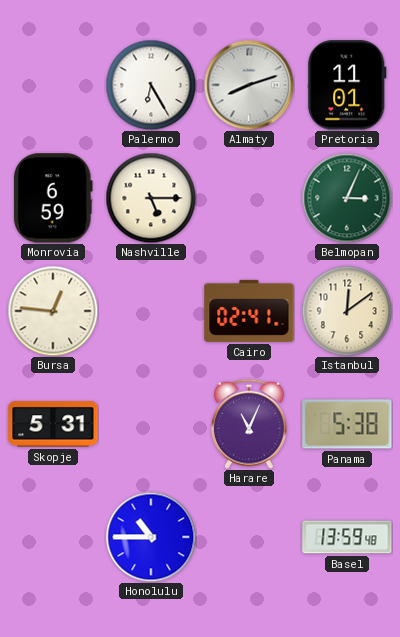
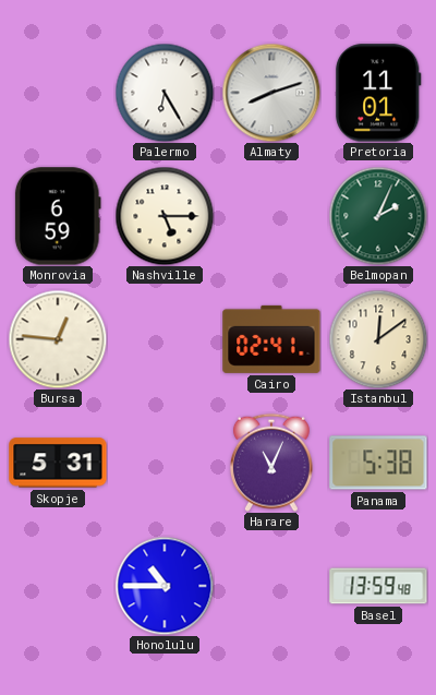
Belmopan: 3:04 -> 2:04
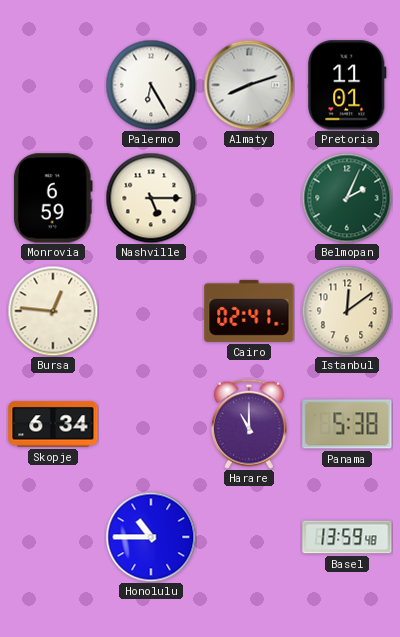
Skopje: 5:31 -> 6:34
Harare: 11:04 -> 11:00
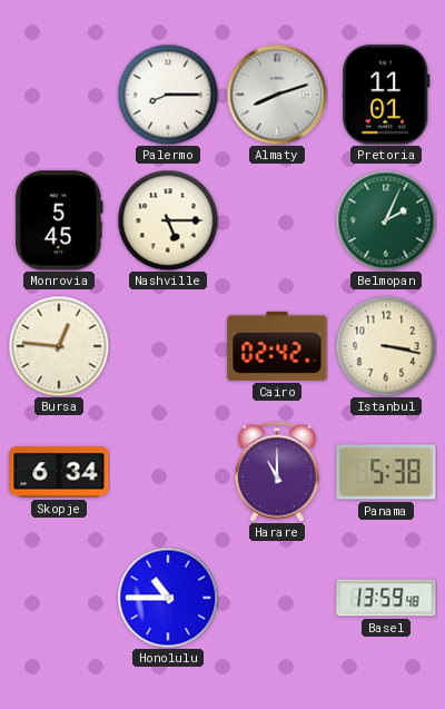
Palermo: 6:25 -> 8:15
Monrovia: 6:59 -> 5:45
Cairo: 02:41 -> 02:42
Istanbul: 12:09 -> 3:17
